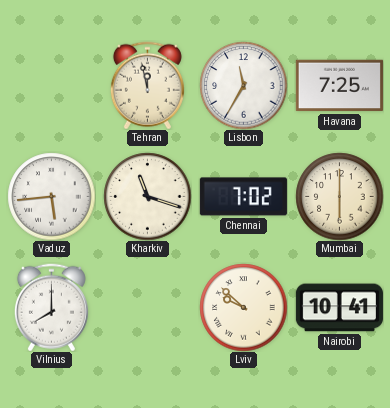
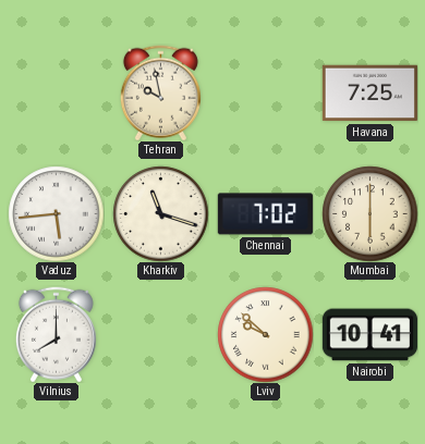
Tehran: 11:58 -> 9:58
Lisbon: 11:35 -> none
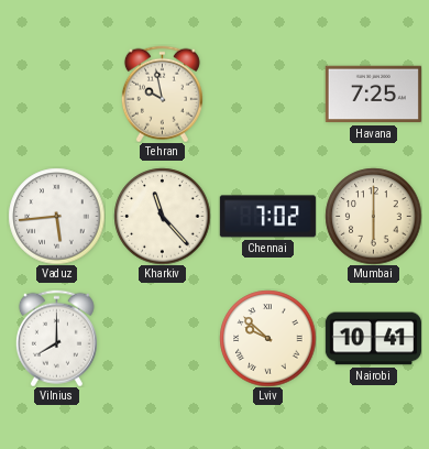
Kharkiv: 11:18 -> 11:23
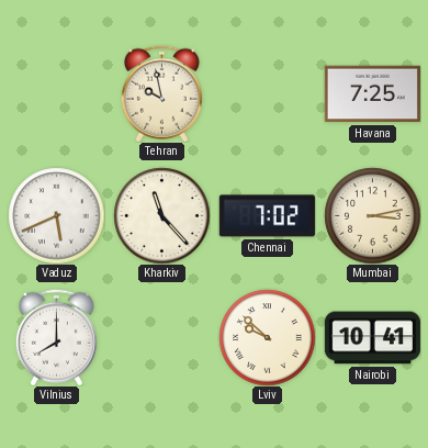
Vaduz: 5:44 -> 5:41
Mumbai: 6:00 -> 3:13
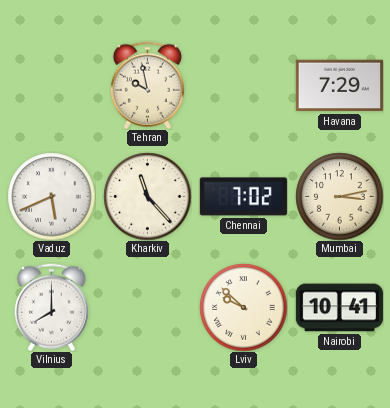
Havana: 7:25 -> 7:29
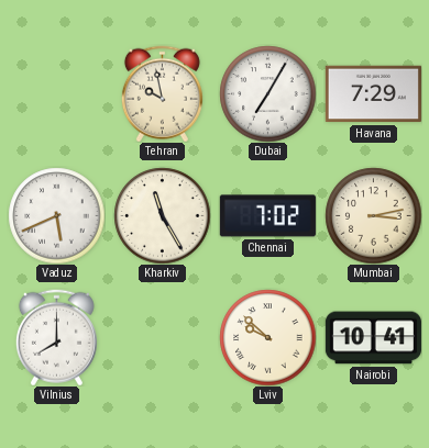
Dubai: none -> 7:05
Kharkiv: 11:23 -> 11:25
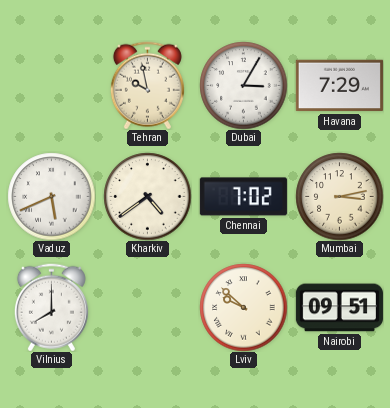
Dubai: 7:05 -> 3:05
Kharkiv: 11:25 -> 4:39
Nairobi: 10:41 -> 09:51
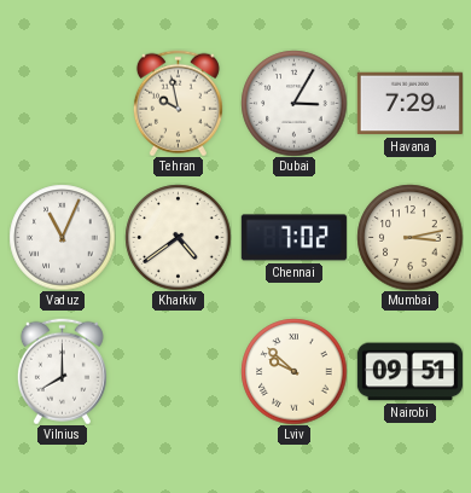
Vaduz: 5:41 -> 11:04
